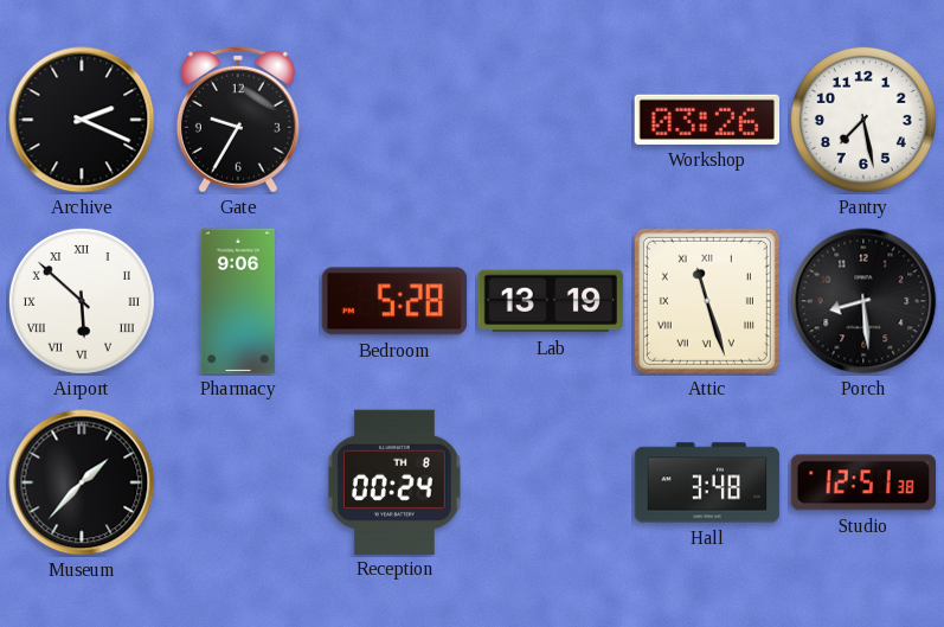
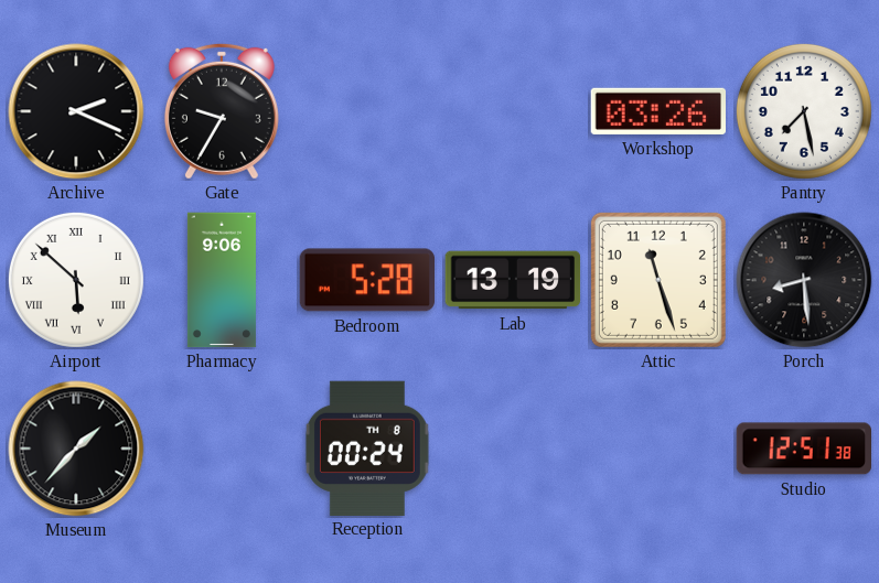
Attic numerals: Roman -> Arabic
Hall: 3:48 -> none
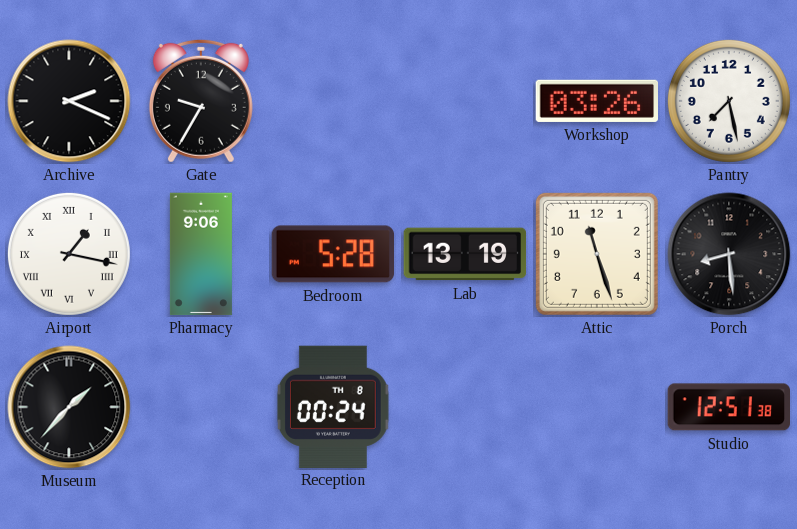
Airport: 5:52 -> 1:17
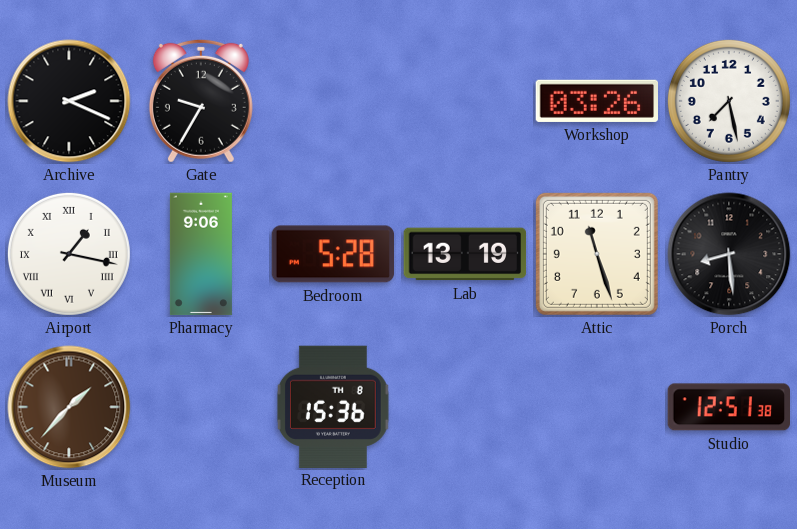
Museum dial: black -> brown
Reception: 00:24 -> 15:36
